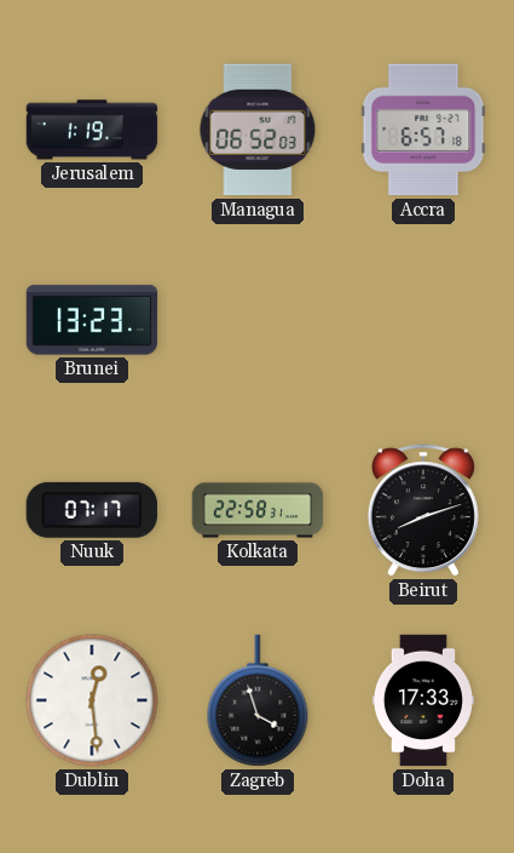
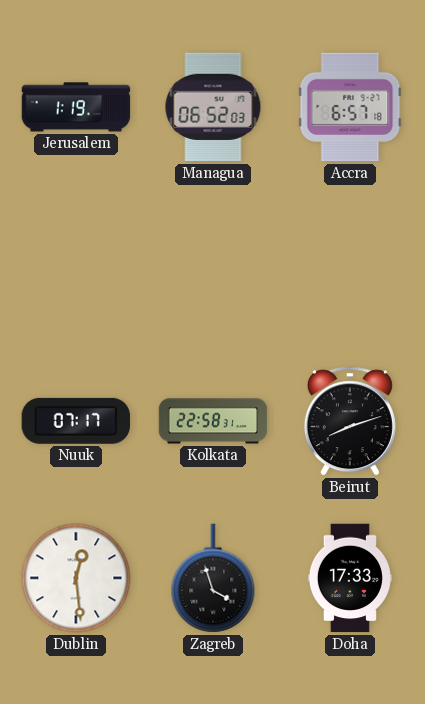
Brunei: 13:23 -> none
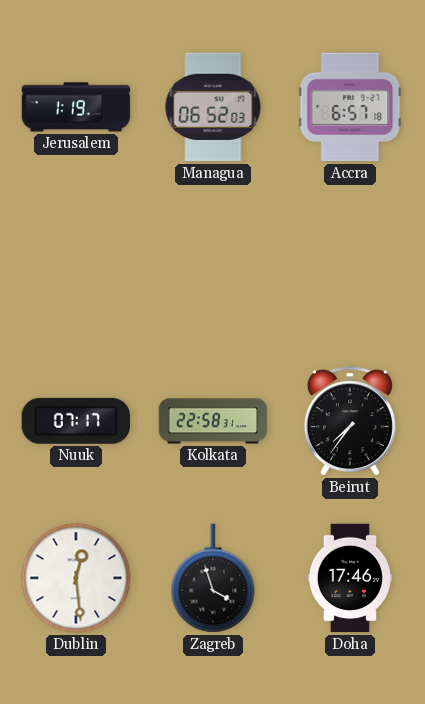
Beirut: 8:12 -> 7:36
Doha: 17:33 -> 17:46
